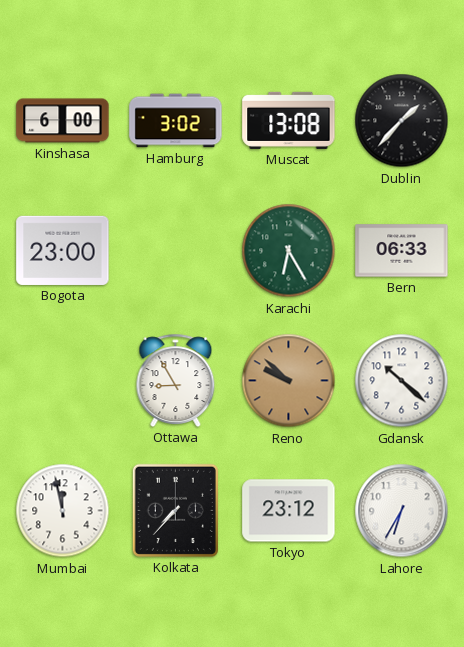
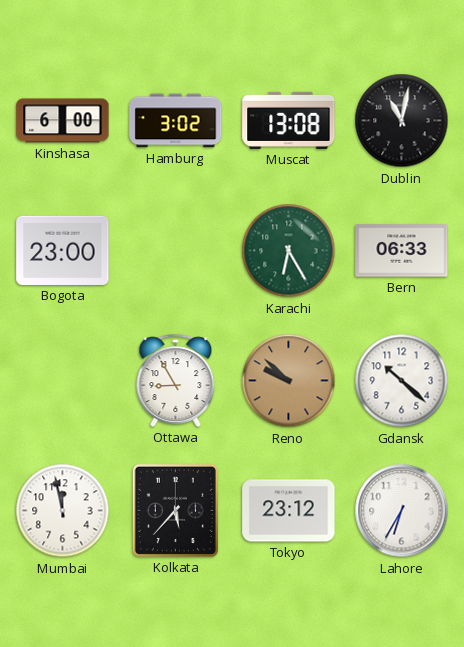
Dublin: 1:37 -> 11:02
Kolkata: 7:37 -> 5:37
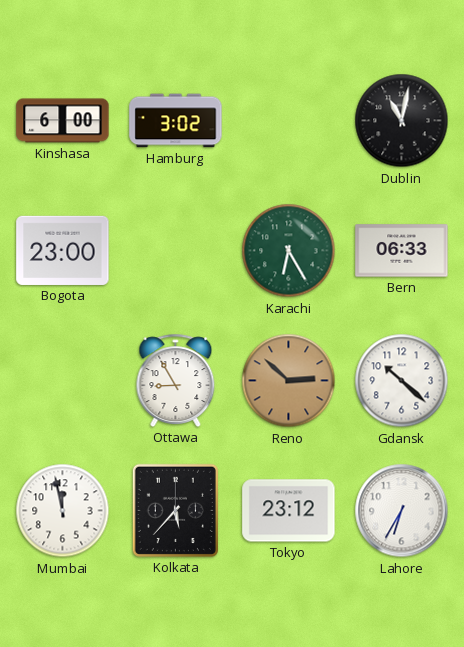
Muscat: 13:08 -> none
Reno: 9:52 -> 2:52
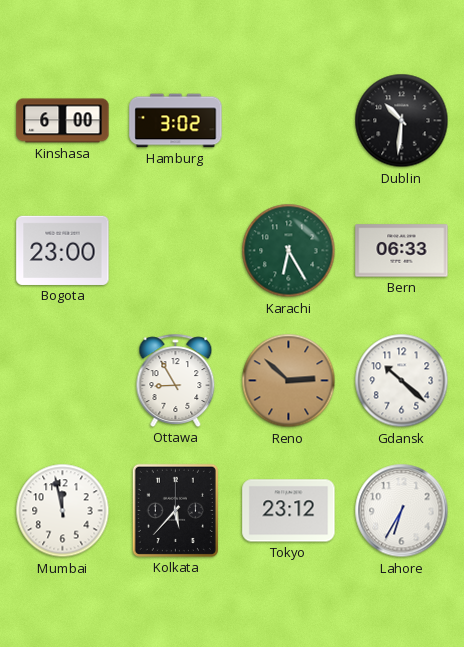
Dublin: 11:02 -> 10:31
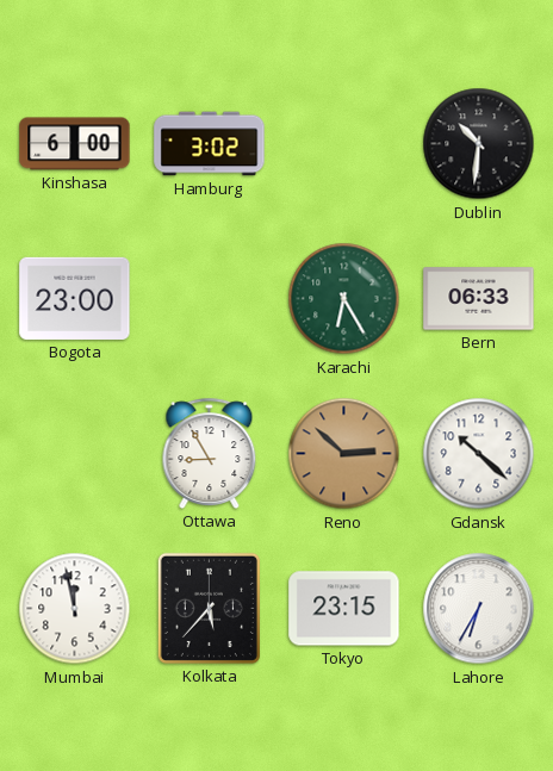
Tokyo: 23:12 -> 23:15
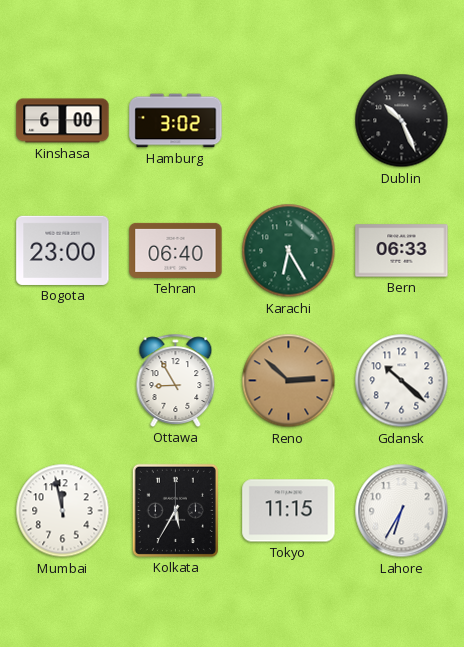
Dublin: 10:31 -> 10:26
Tehran: none -> 06:40
Kolkata: 5:37 -> 5:35
Tokyo: 23:15 -> 11:15
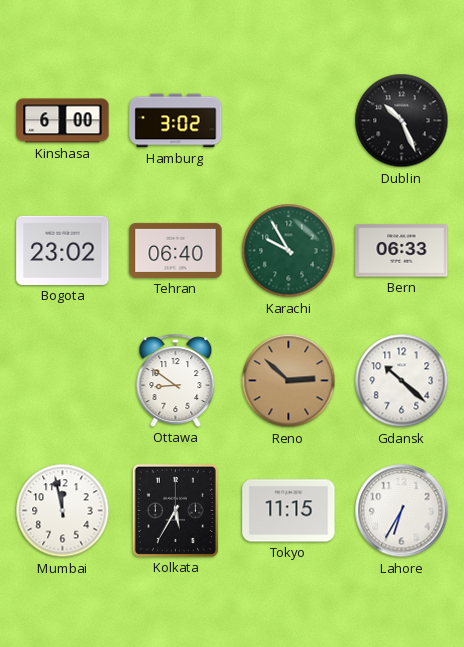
Bogota: 23:00 -> 23:02
Karachi: 6:25 -> 9:55
Ottawa: 8:55 -> 8:51
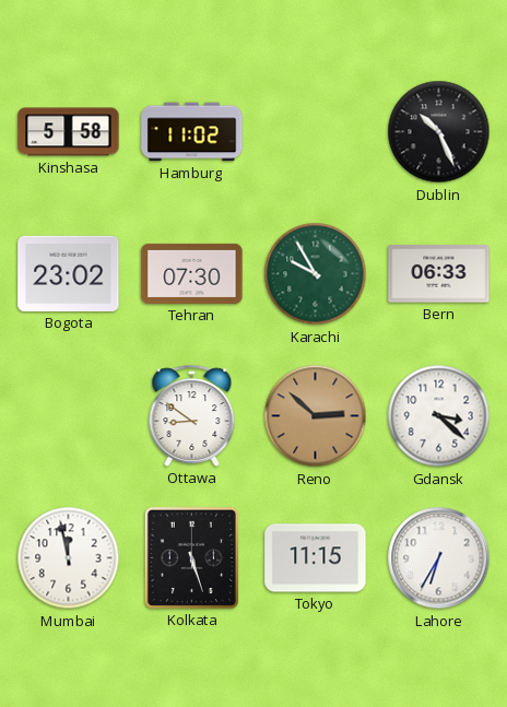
Kinshasa: 6:00 -> 5:58
Hamburg: 3:02 -> 11:02
Tehran: 06:40 -> 07:30
Gdansk: 10:22 -> 3:22
Kolkata: 5:35 -> 5:27
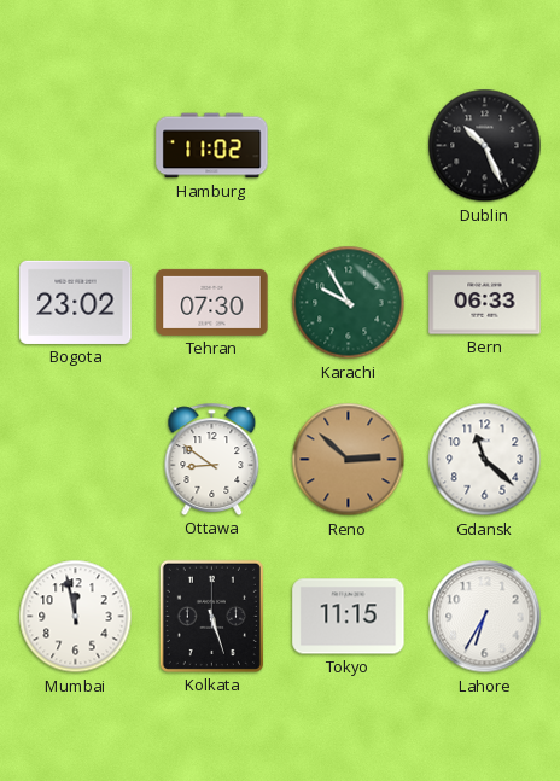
Kinshasa: 5:58 -> none
Gdansk: 3:22 -> 11:22
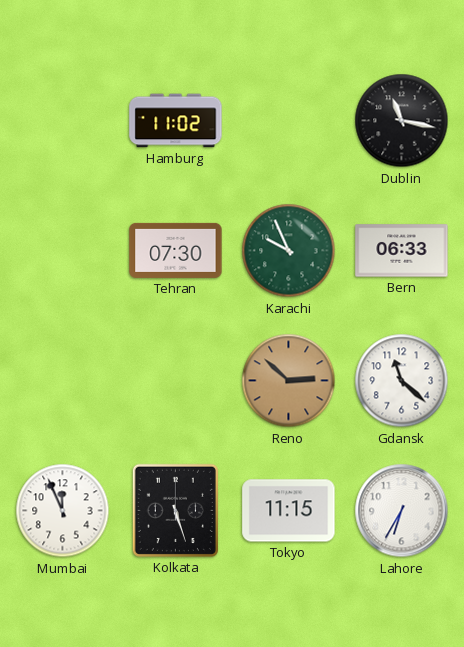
Dublin: 10:26 -> 11:17
Bogota: 23:02 -> none
Karachi: 9:55 -> 9:56
Ottawa: 8:51 -> none
Mumbai: 11:58 -> 11:56
